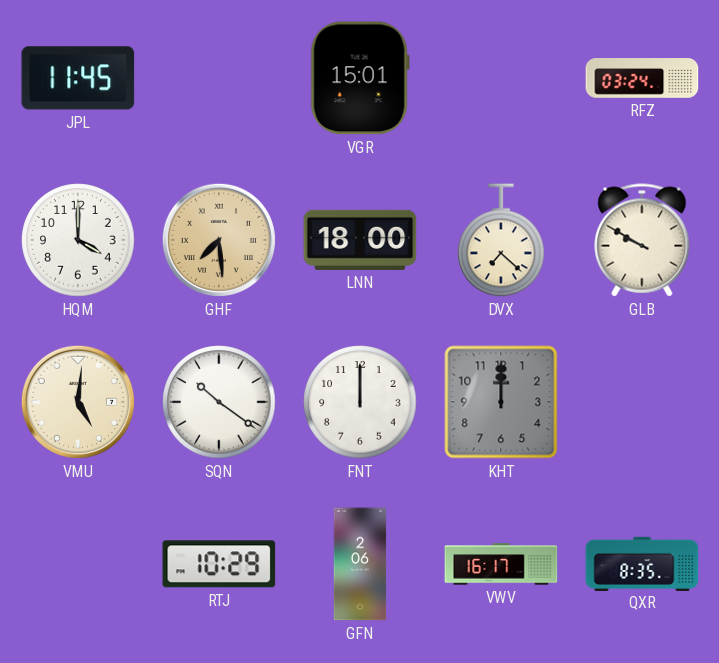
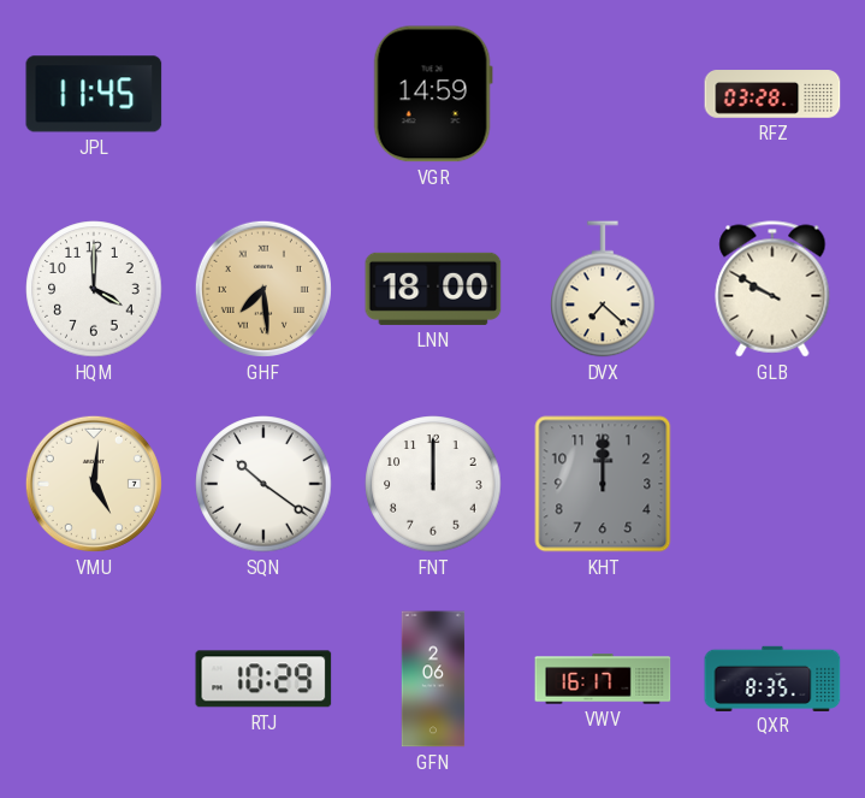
VGR: 15:01 -> 14:59
RFZ: 03:24 -> 03:28
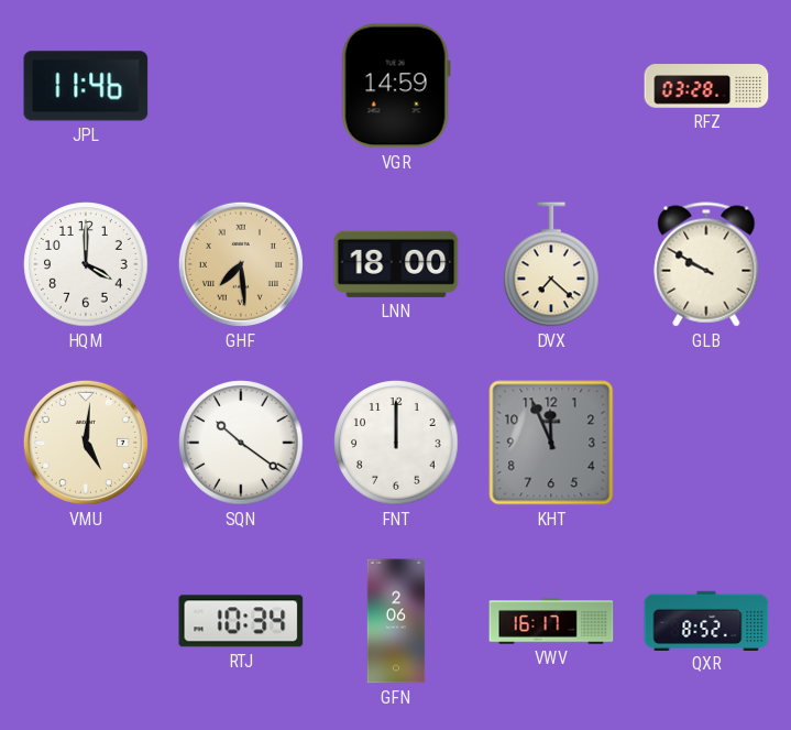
JPL: 11:45 -> 11:46
KHT: 12:00 -> 11:56
RTJ: 10:29 -> 10:34
QXR: 8:35 -> 8:52
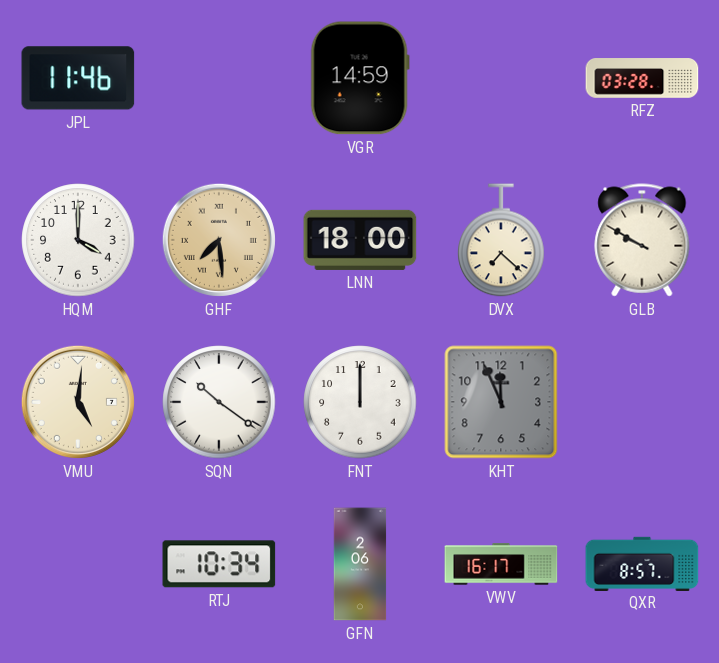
QXR: 8:52 -> 8:57
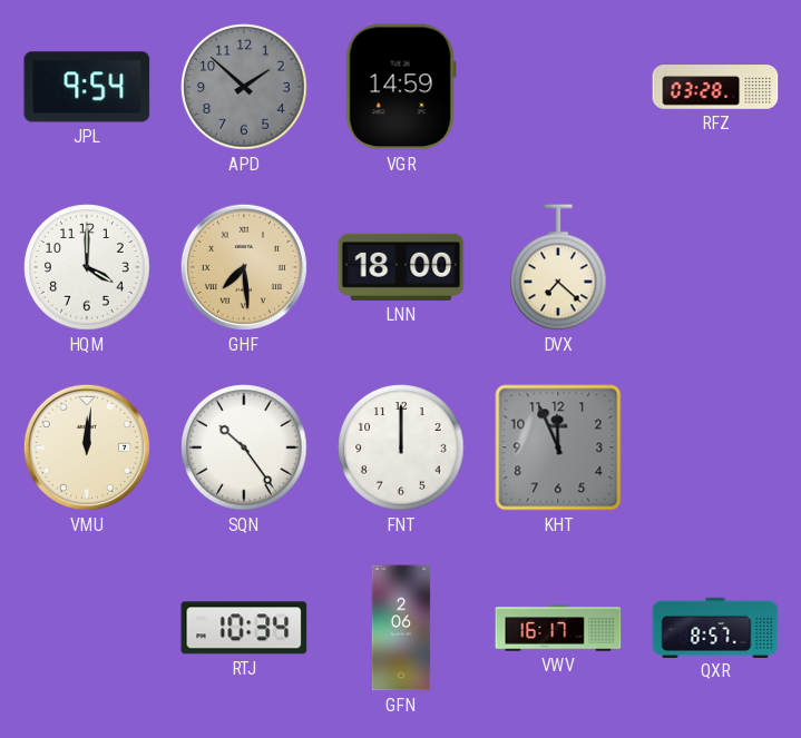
JPL: 11:46 -> 9:54
APD: none -> 1:52
GLB: 9:50 -> none
VMU: 5:01 -> 12:01
SQN: 10:21 -> 10:24
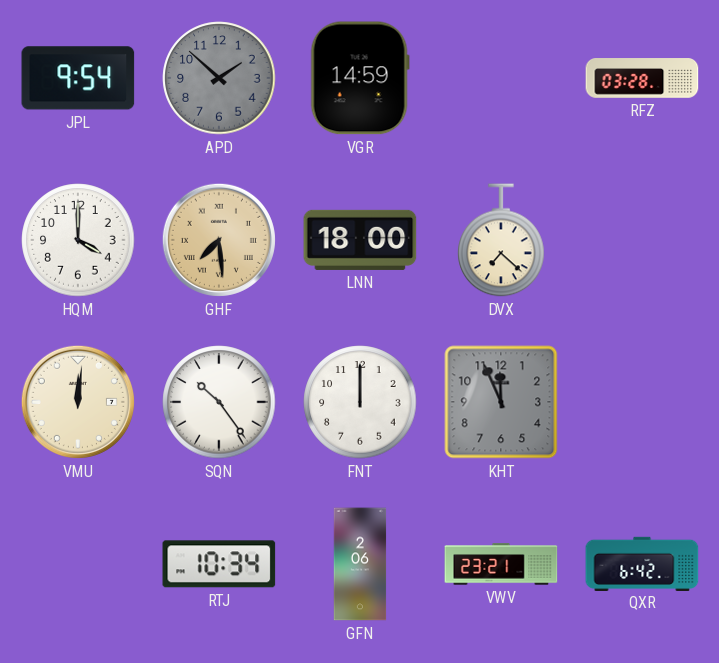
VWV: 16:17 -> 23:21
QXR: 8:57 -> 6:42
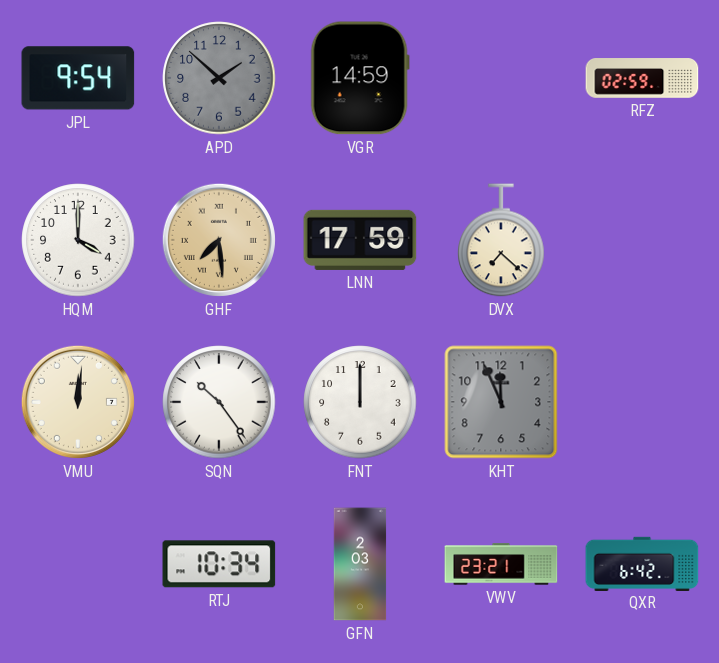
RFZ: 03:28 -> 02:59
LNN: 18:00 -> 17:59
GFN: 2:06 -> 2:03
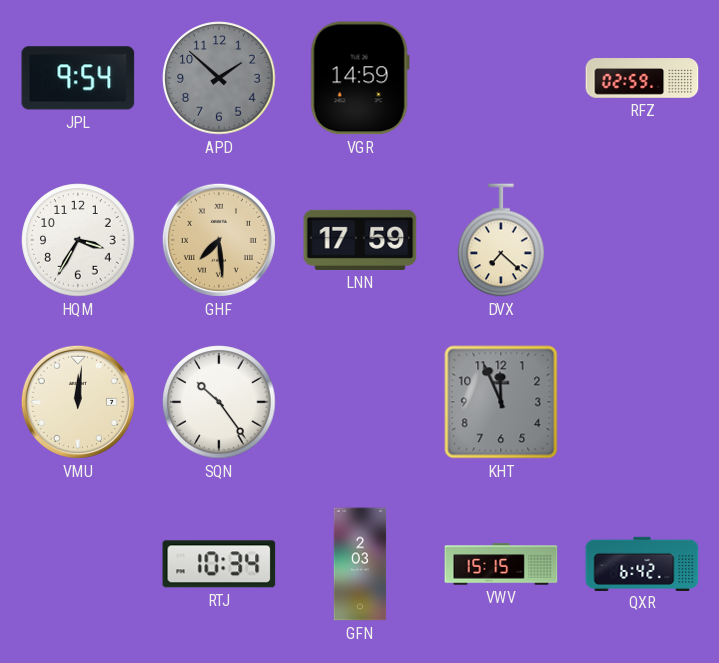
HQM: 4:00 -> 3:35
FNT: 12:00 -> none
VWV: 23:21 -> 15:15
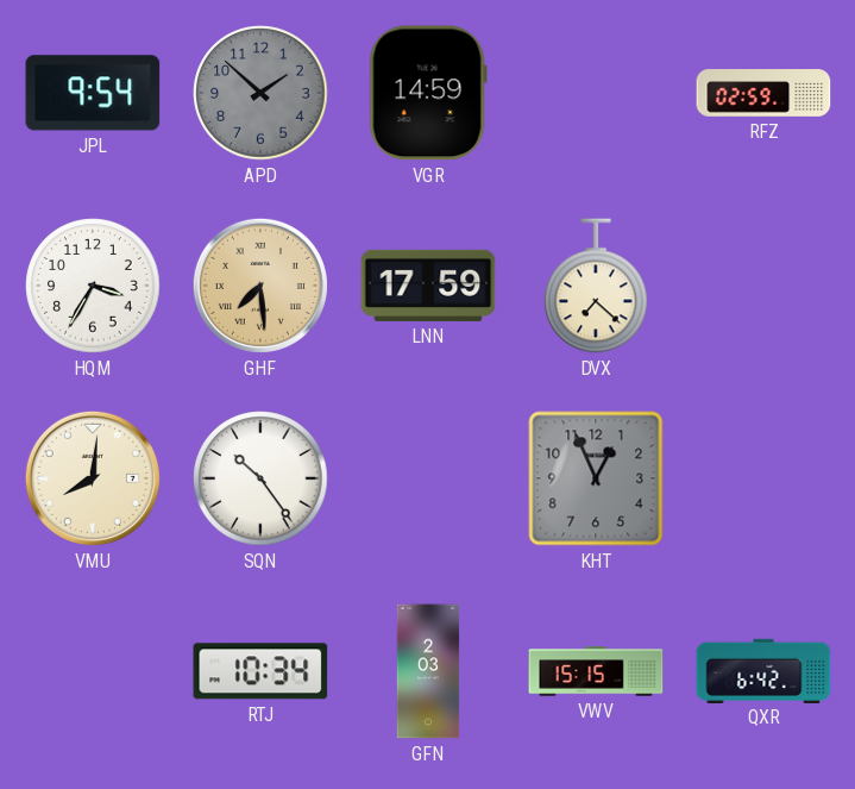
VMU: 12:01 -> 8:01
KHT: 11:56 -> 12:56
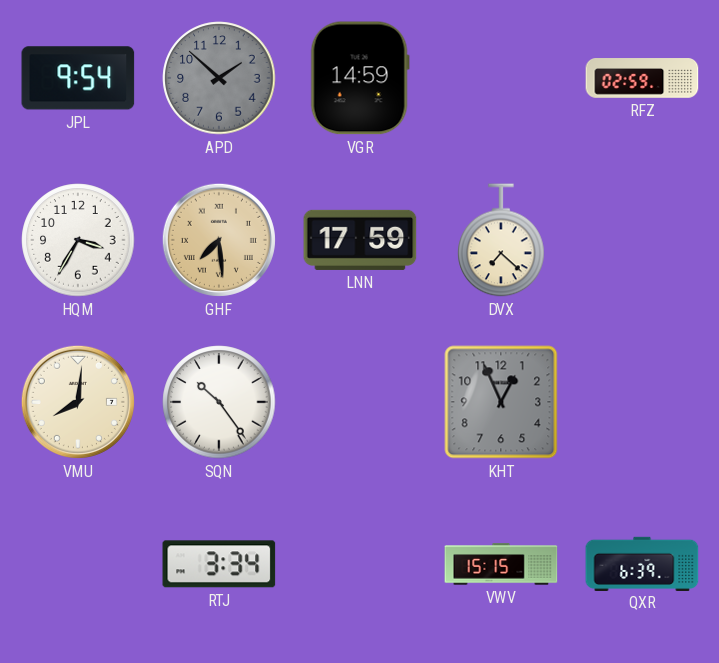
RTJ: 10:34 -> 3:34
GFN: 2:03 -> none
QXR: 6:42 -> 6:39
